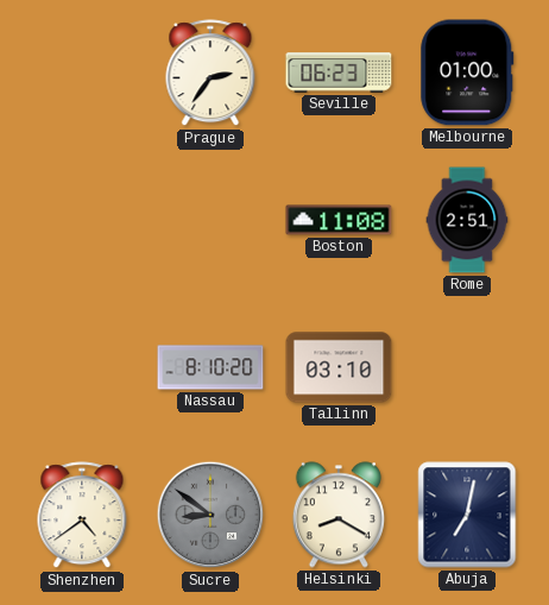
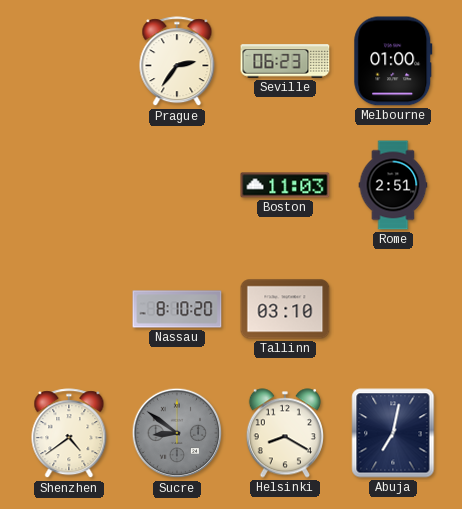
Boston: 11:08 -> 11:03
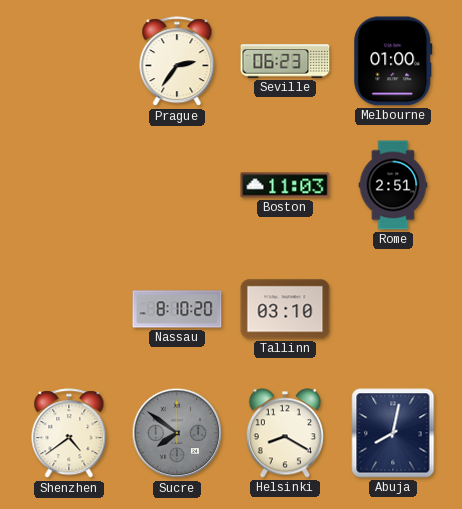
Sucre: 8:51 -> 7:51
Abuja: 7:02 -> 8:02
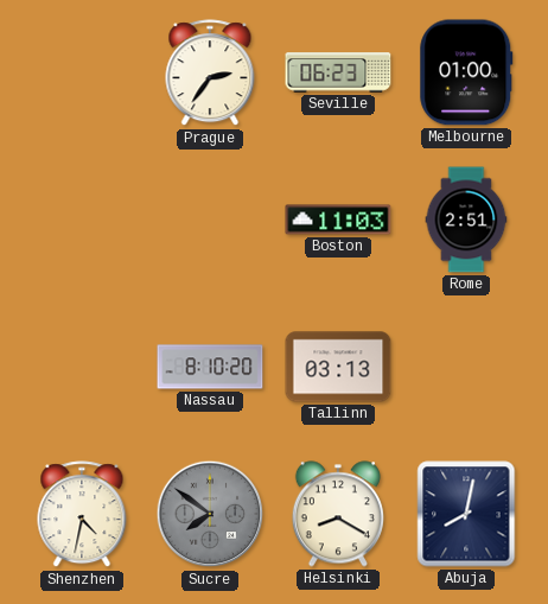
Tallinn: 03:10 -> 03:13
Shenzhen: 4:39 -> 4:32
